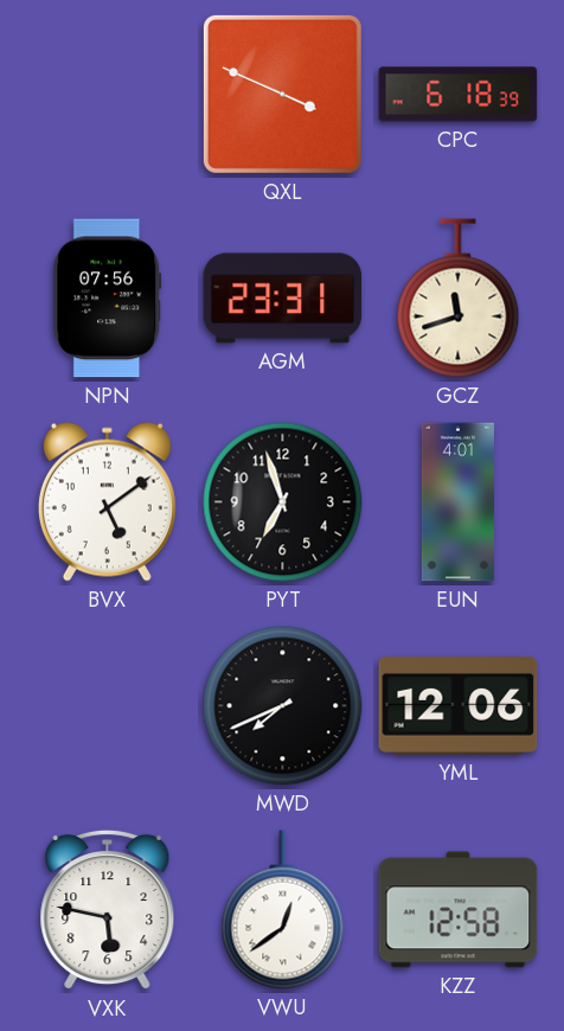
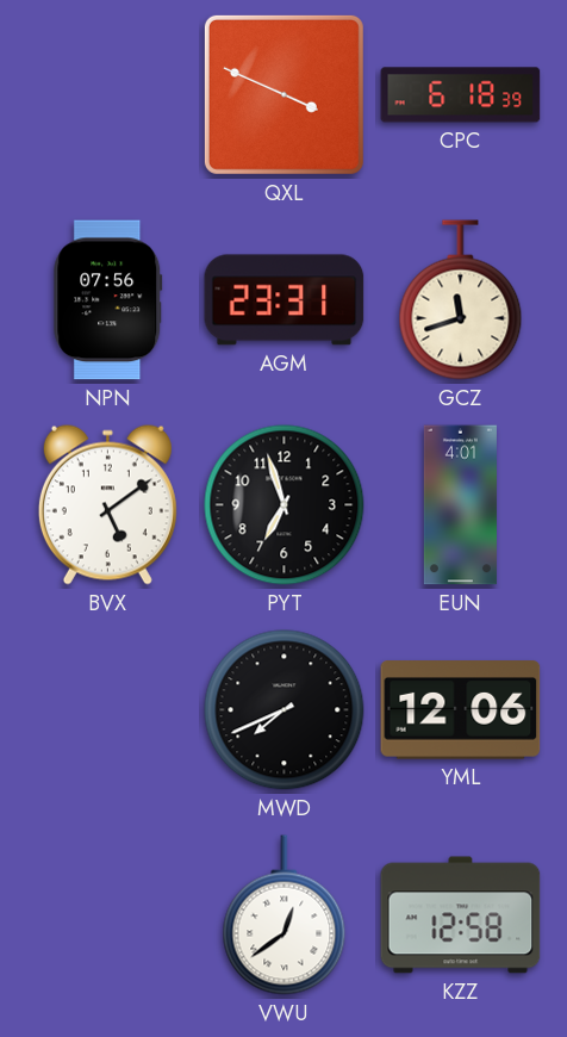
VXK: 5:47 -> none
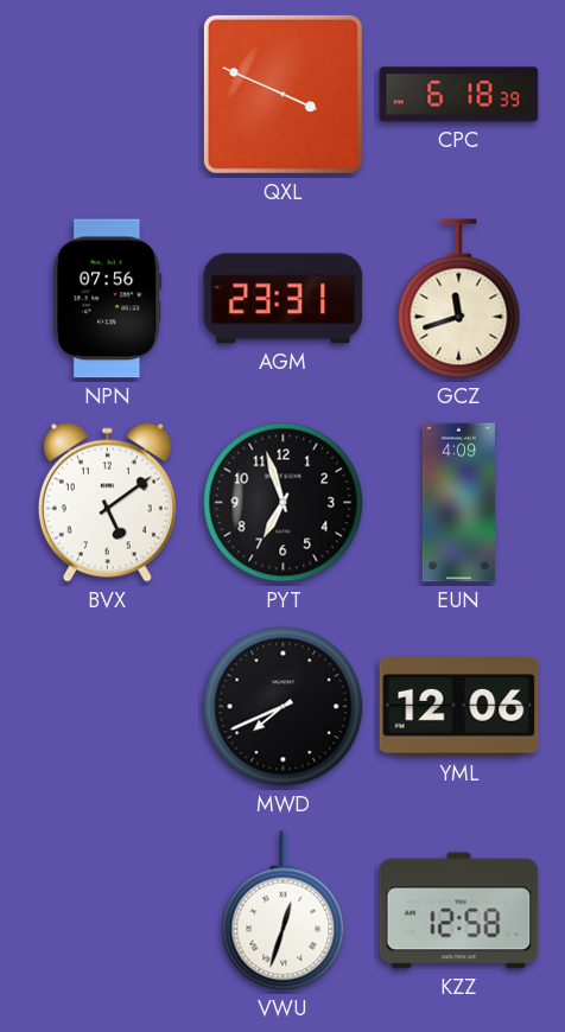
EUN: 4:01 -> 4:09
VWU: 12:39 -> 12:33
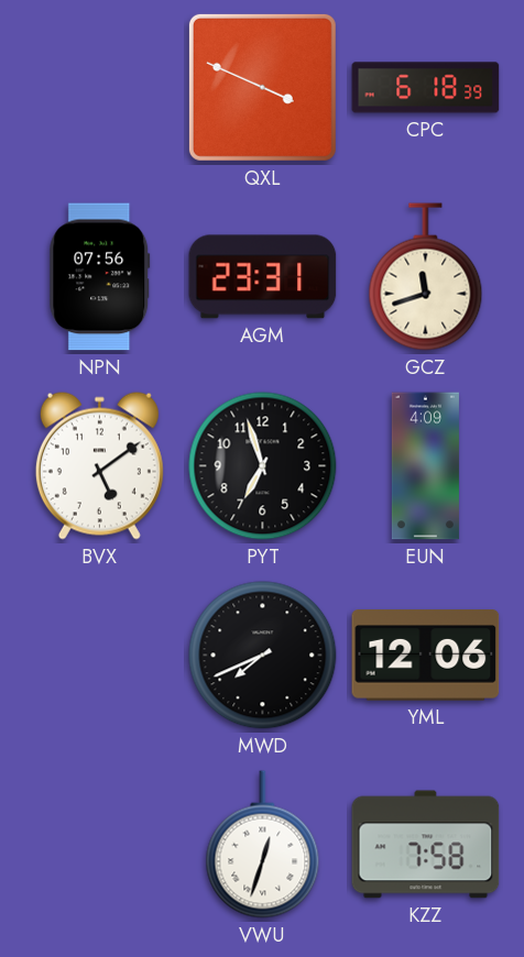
KZZ: 12:58 -> 7:58
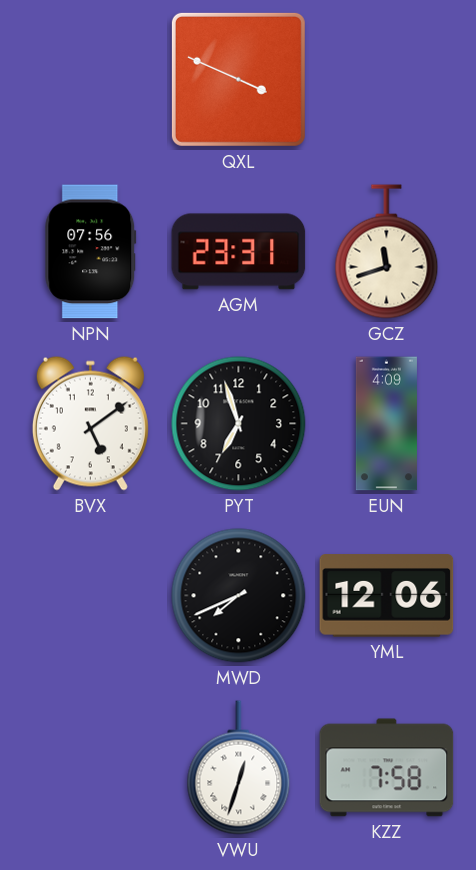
CPC: 6:18 -> none
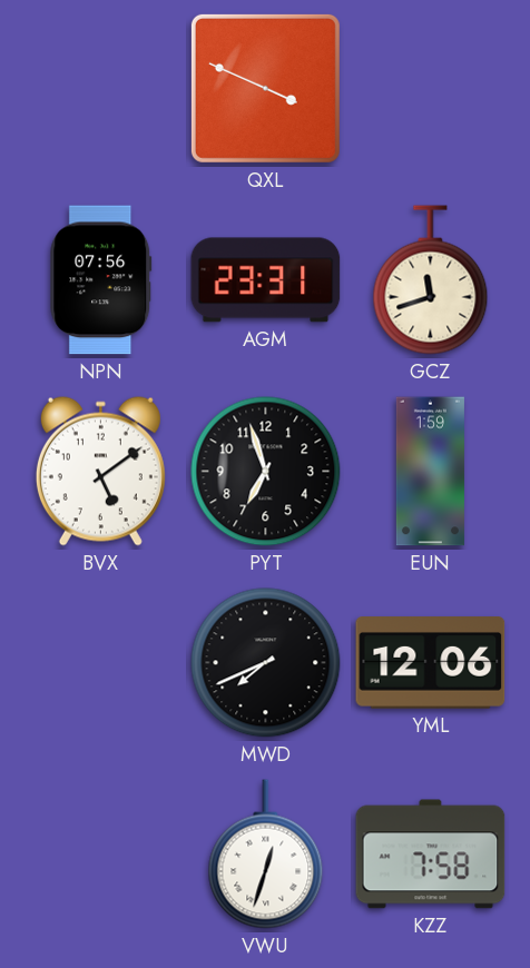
EUN: 4:09 -> 1:59
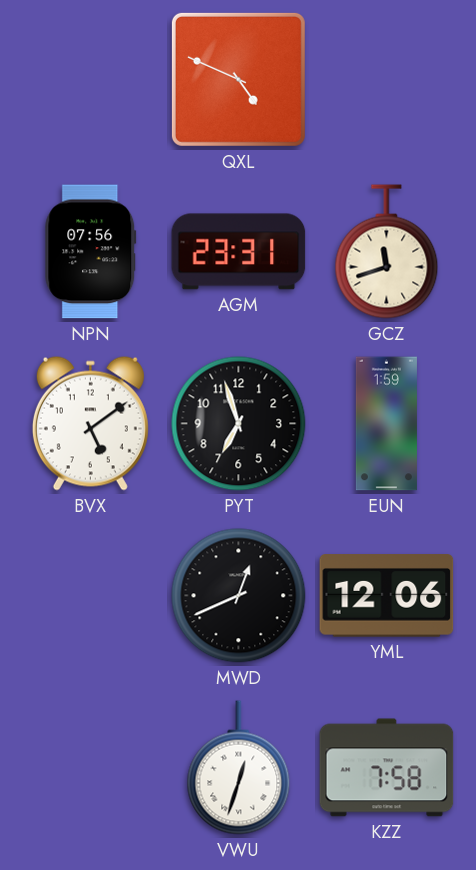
QXL: 3:49 -> 4:49
MWD: 7:41 -> 12:41
